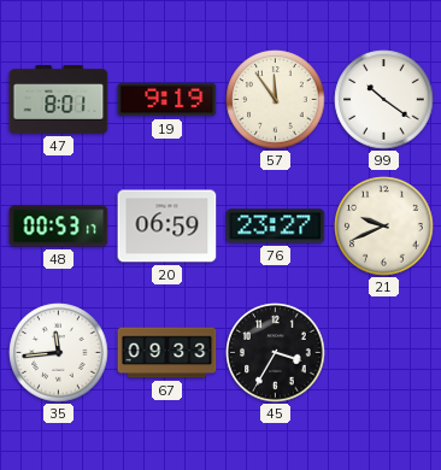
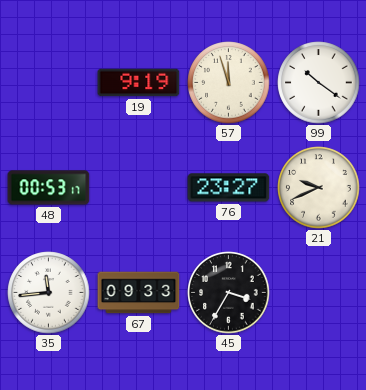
47: 8:01 -> none
57: 11:54 -> 11:57
20: 06:59 -> none
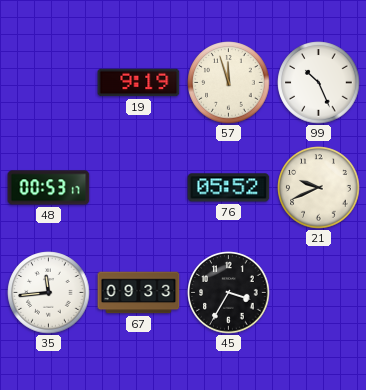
99: 10:21 -> 10:26
76: 23:27 -> 05:52
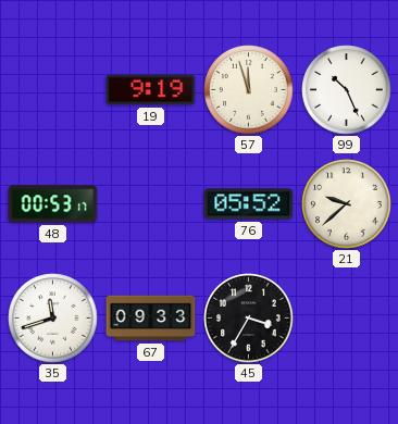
21: 9:41 -> 9:38
35: 11:44 -> 11:42
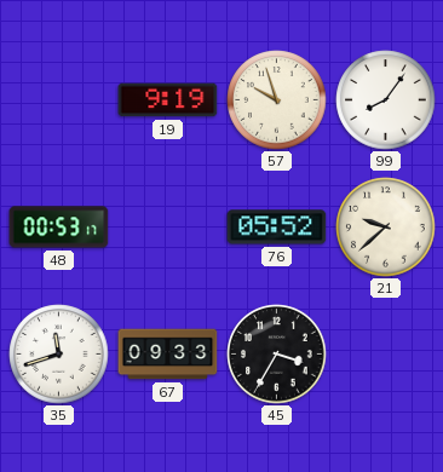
57: 11:57 -> 9:57
99: 10:26 -> 8:06
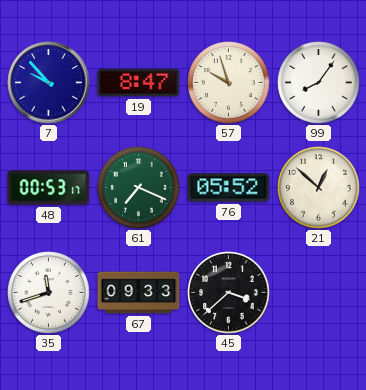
7: none -> 9:53
19: 9:19 -> 8:47
61: none -> 7:19
21: 9:38 -> 12:52
45: 3:35 -> 3:38
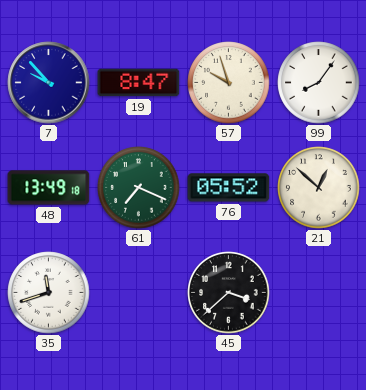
48: 00:53 -> 13:49
67: 09:33 -> none
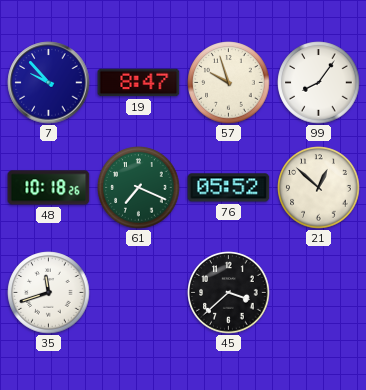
48: 13:49 -> 10:18
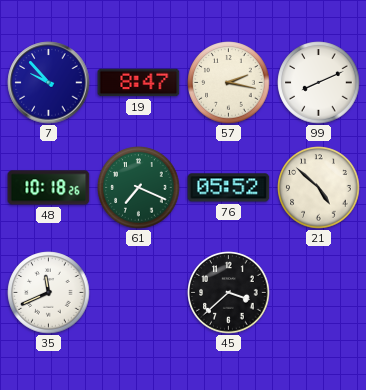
57: 9:57 -> 2:17
99: 8:06 -> 8:11
21: 12:52 -> 4:52
35: 11:42 -> 11:41
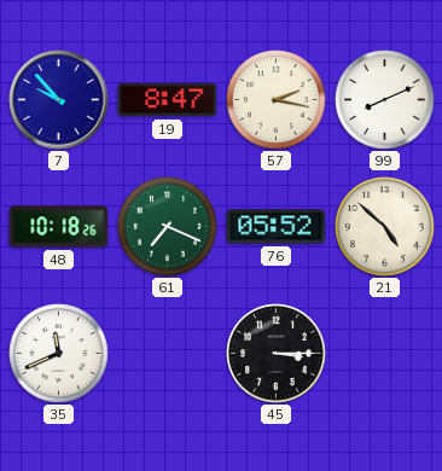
45: 3:38 -> 3:15
